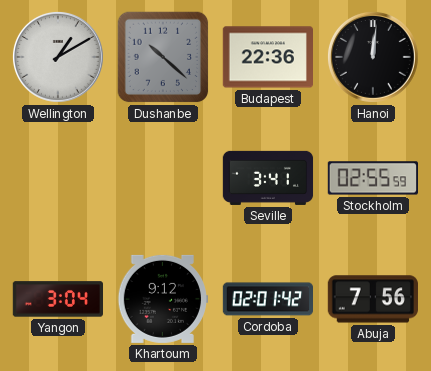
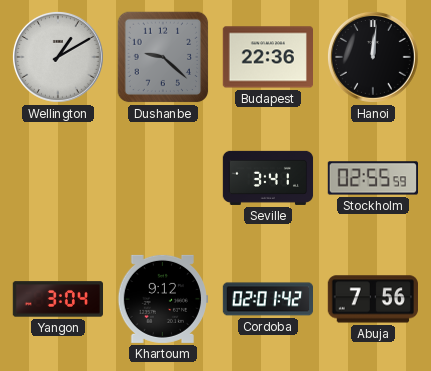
Dushanbe: 10:22 -> 9:22
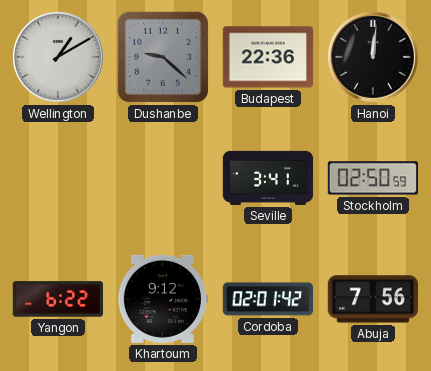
Stockholm: 02:55 -> 02:50
Yangon: 3:04 -> 6:22
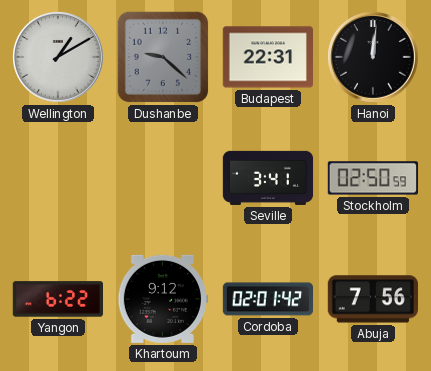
Budapest: 22:36 -> 22:31
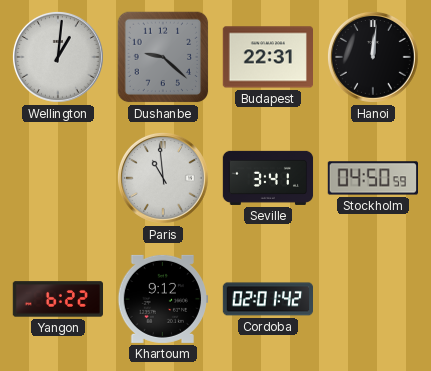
Wellington: 1:10 -> 1:01
Paris: none -> 10:59
Stockholm: 02:50 -> 04:50
Abuja: 7:56 -> none
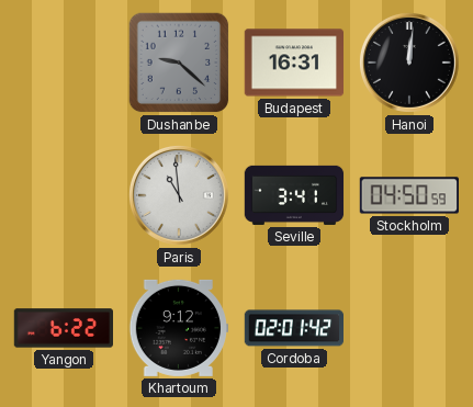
Wellington: 1:01 -> none
Budapest: 22:31 -> 16:31
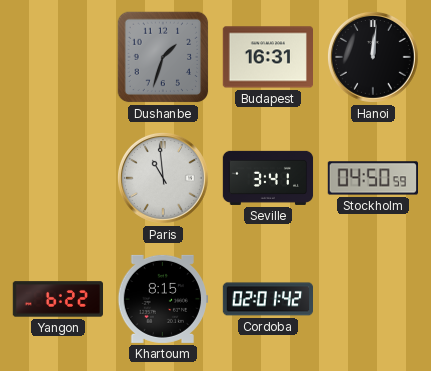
Dushanbe: 9:22 -> 1:33
Khartoum: 9:12 -> 8:15
